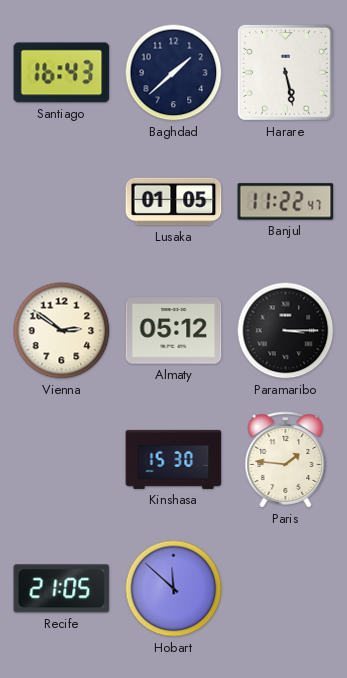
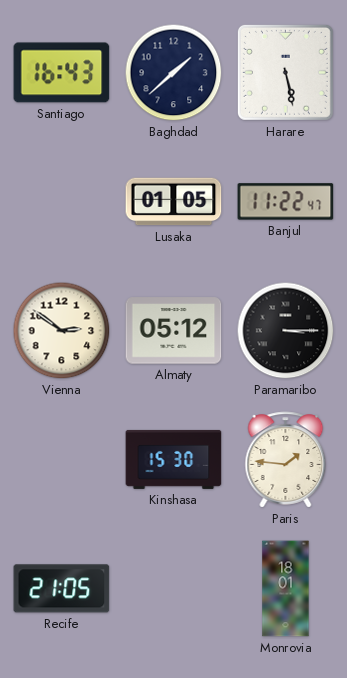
Hobart: 11:52 -> none
Monrovia: none -> 18:01
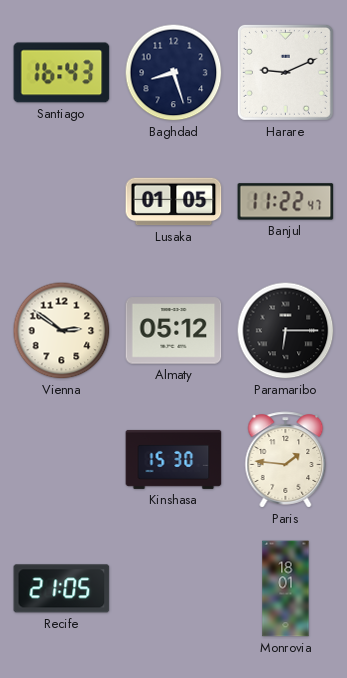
Baghdad: 1:38 -> 8:27
Harare: 5:28 -> 9:11
Paramaribo: 3:15 -> 6:15
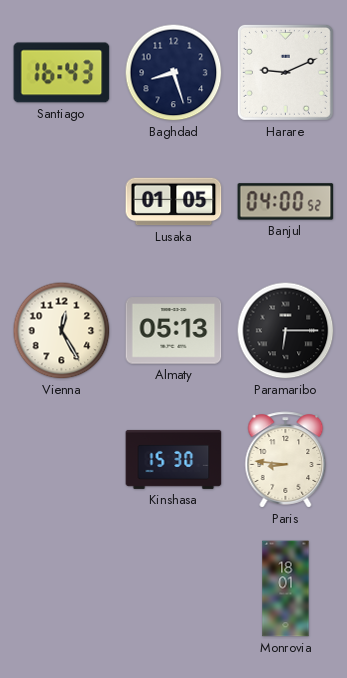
Banjul: 11:22 -> 04:00
Vienna: 2:51 -> 12:25
Almaty: 05:12 -> 05:13
Paris: 1:46 -> 8:46
Recife: 21:05 -> none
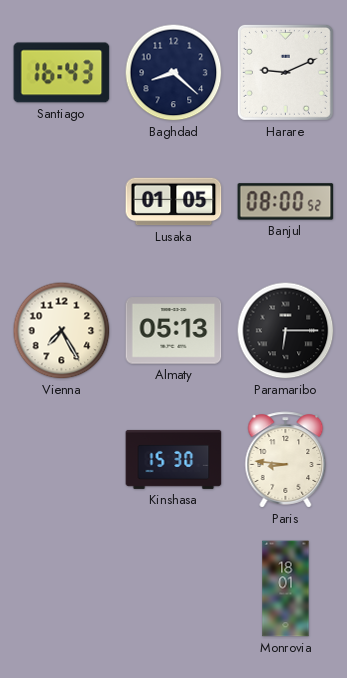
Baghdad: 8:27 -> 8:22
Banjul: 04:00 -> 08:00
Vienna: 12:25 -> 7:25
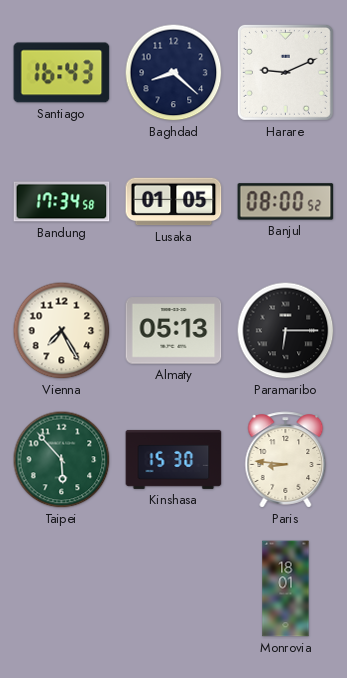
Bandung: none -> 17:34
Taipei: none -> 5:53
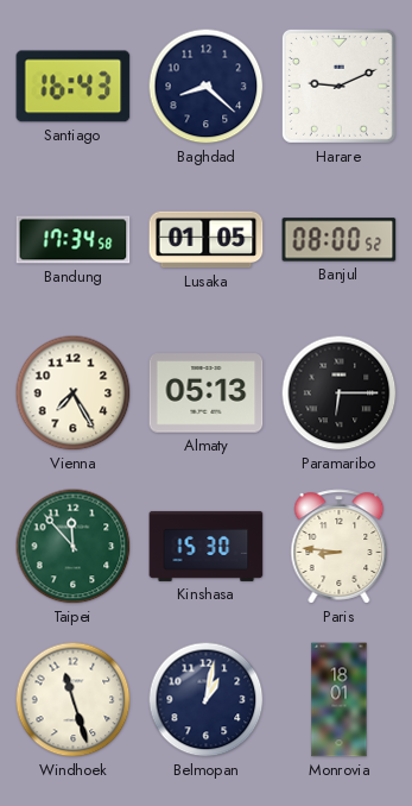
Taipei: 5:53 -> 11:53
Windhoek: none -> 11:27
Belmopan: none -> 1:02
